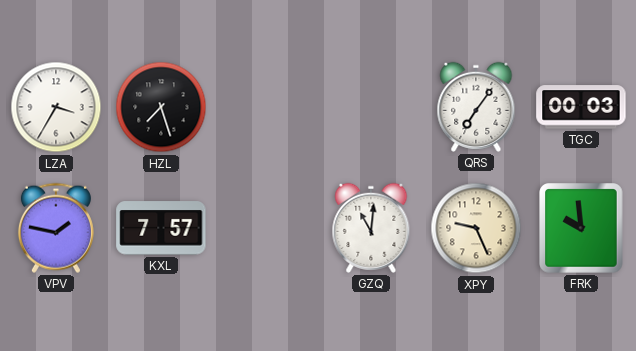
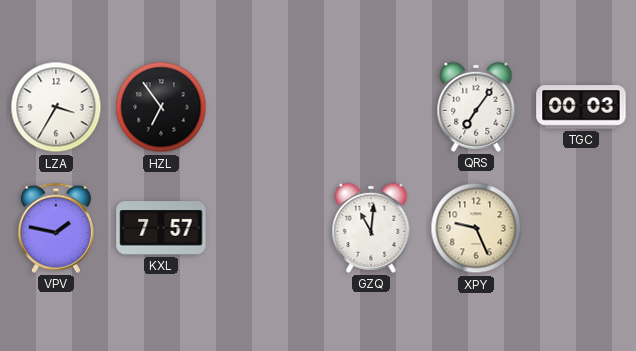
HZL: 7:27 -> 6:54
FRK: 9:59 -> none
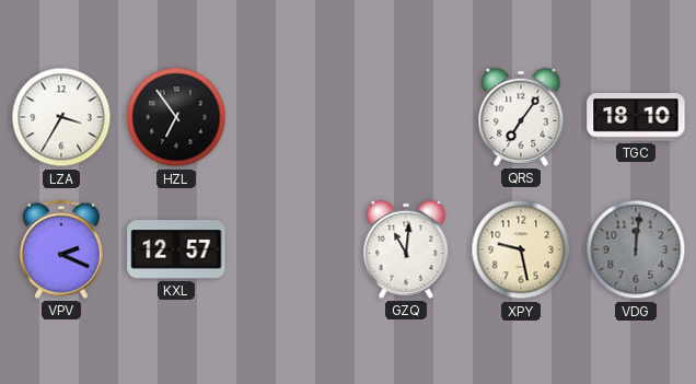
TGC: 00:03 -> 18:10
VPV: 1:47 -> 2:19
KXL: 7:57 -> 12:57
XPY: 9:26 -> 9:28
VDG: none -> 12:01
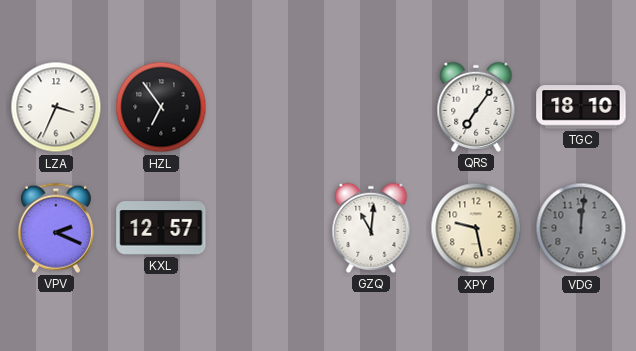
LZA: 3:35 -> 3:34
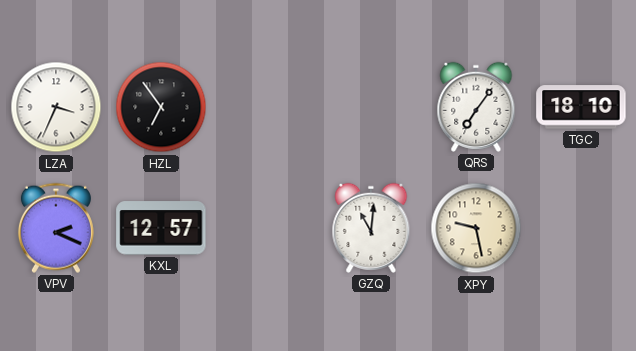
VDG: 12:01 -> none
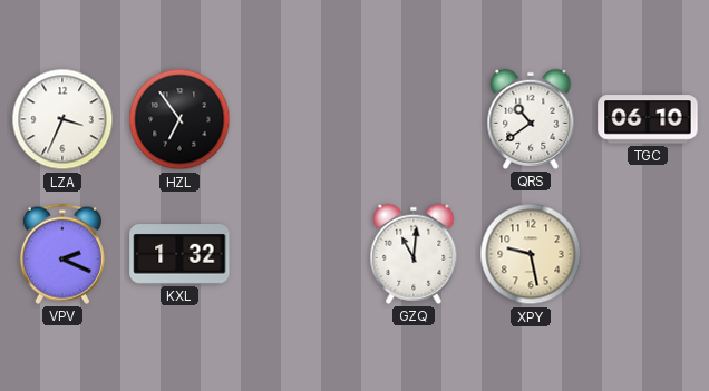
QRS: 7:06 -> 10:39
TGC: 18:10 -> 06:10
KXL: 12:57 -> 1:32
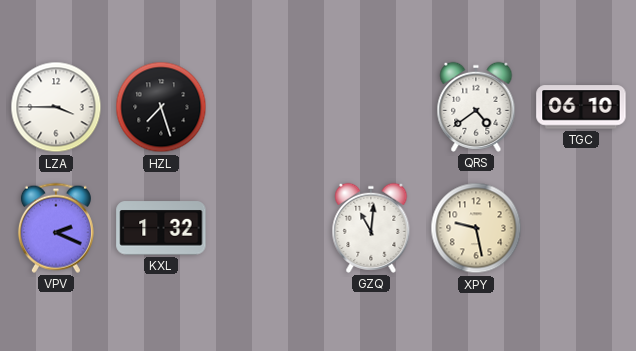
LZA: 3:34 -> 3:45
HZL: 6:54 -> 7:27
QRS: 10:39 -> 4:39
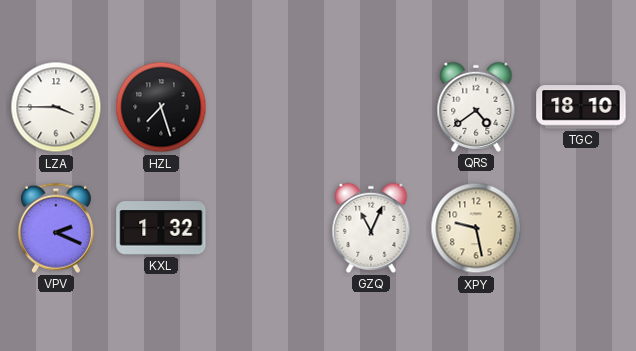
TGC: 06:10 -> 18:10
GZQ: 11:01 -> 11:04
